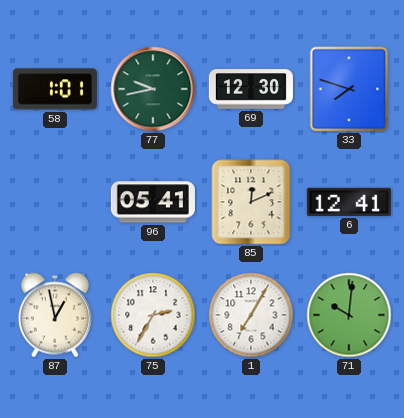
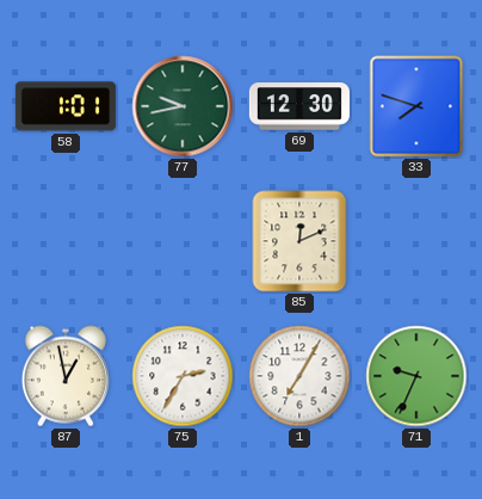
96: 05:41 -> none
6: 12:41 -> none
71: 10:01 -> 9:34
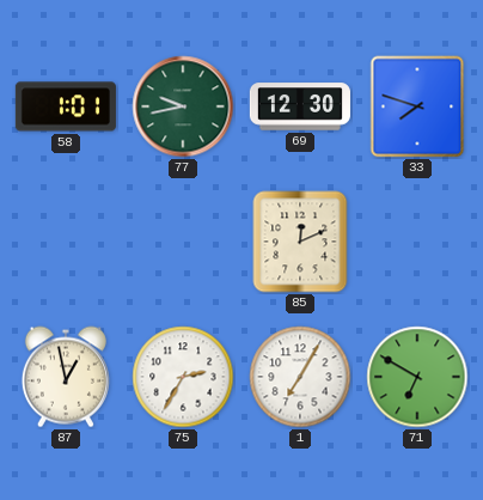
71: 9:34 -> 6:50
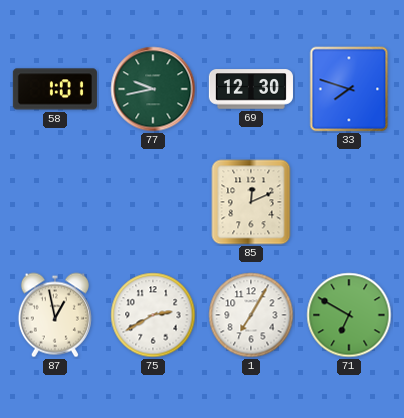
75: 2:35 -> 2:40
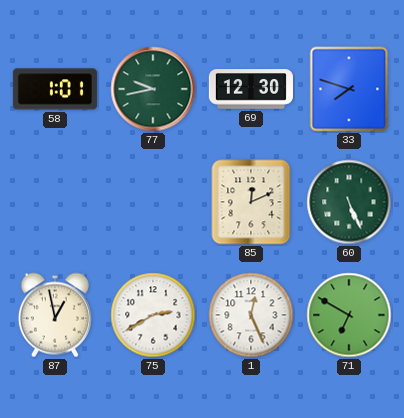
60: none -> 5:26
1: 7:05 -> 12:26
